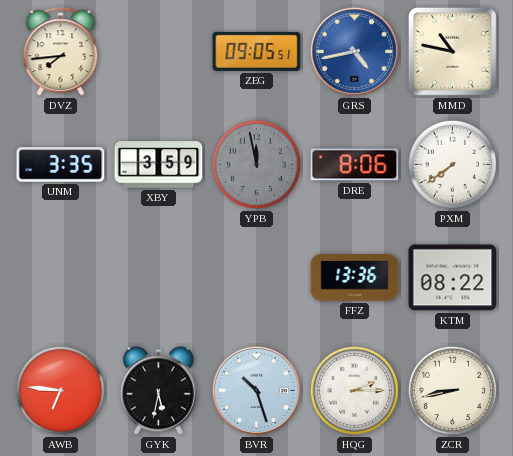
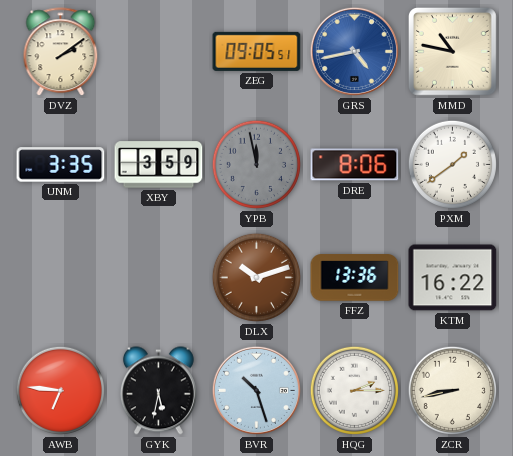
DVZ: 7:44 -> 2:09
PXM: 7:39 -> 1:39
DLX: none -> 10:12
KTM: 08:22 -> 16:22
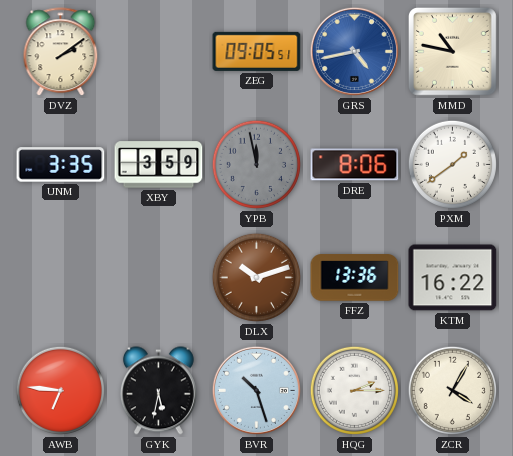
ZCR: 8:43 -> 4:05
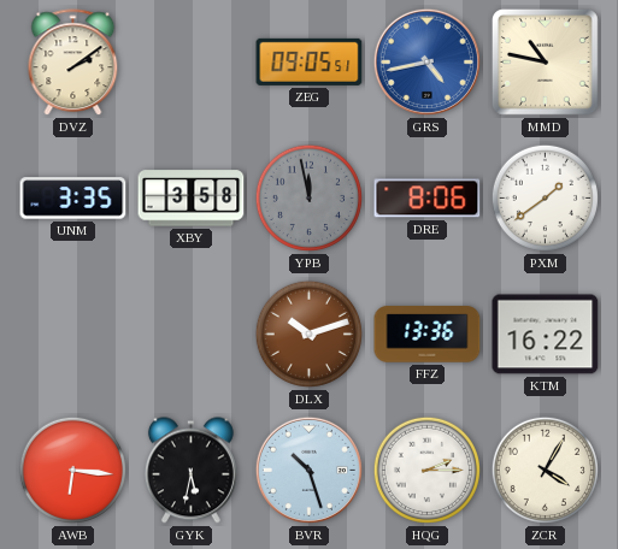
XBY: 3:59 -> 3:58
AWB: 6:46 -> 6:16
